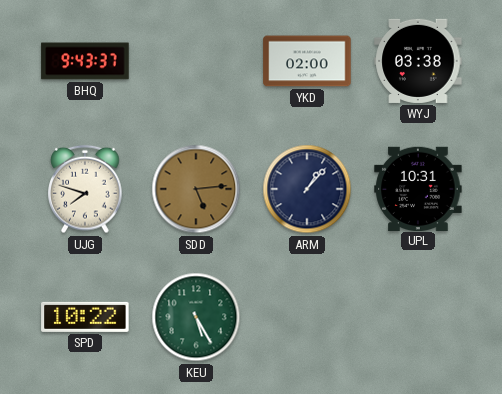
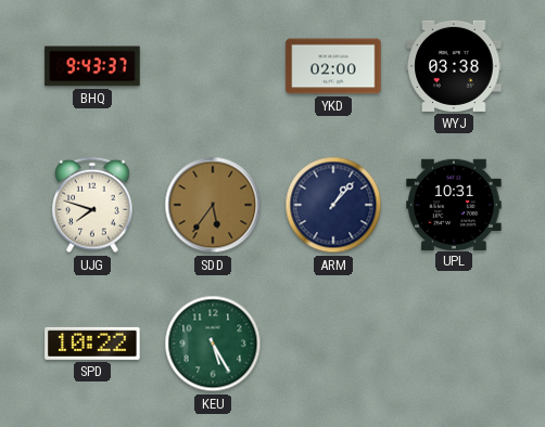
SDD: 5:14 -> 5:36
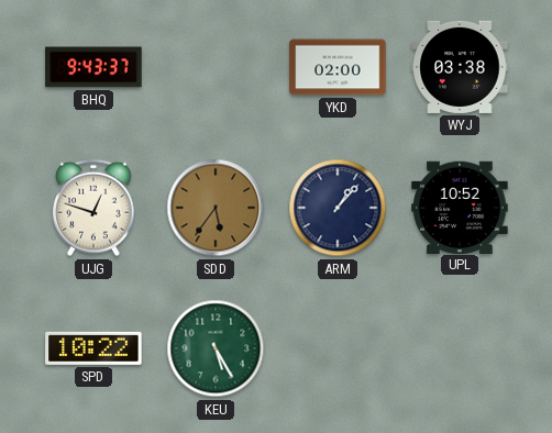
UJG: 7:48 -> 12:48
UPL: 10:31 -> 10:52
